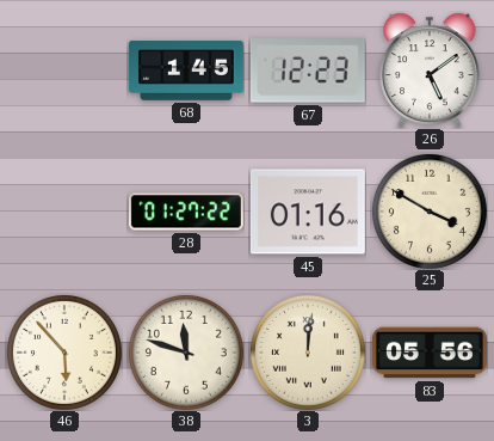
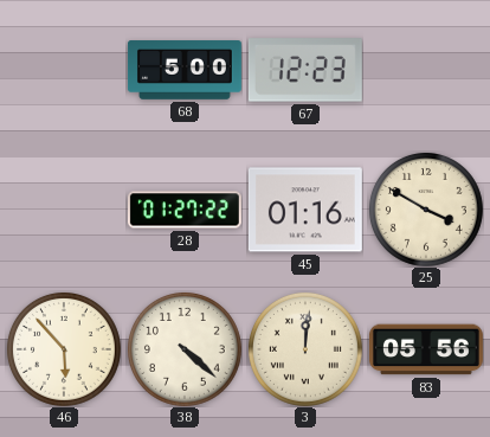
68: 1:45 -> 5:00
26: 5:09 -> none
38: 11:48 -> 4:22
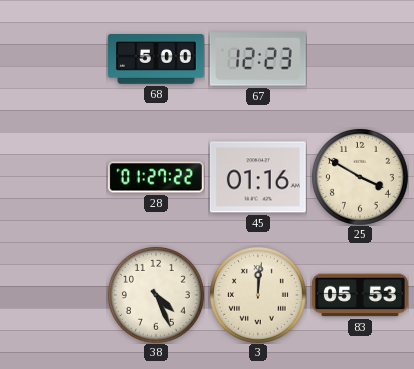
46: 5:53 -> none
38: 4:22 -> 4:26
83: 05:56 -> 05:53
